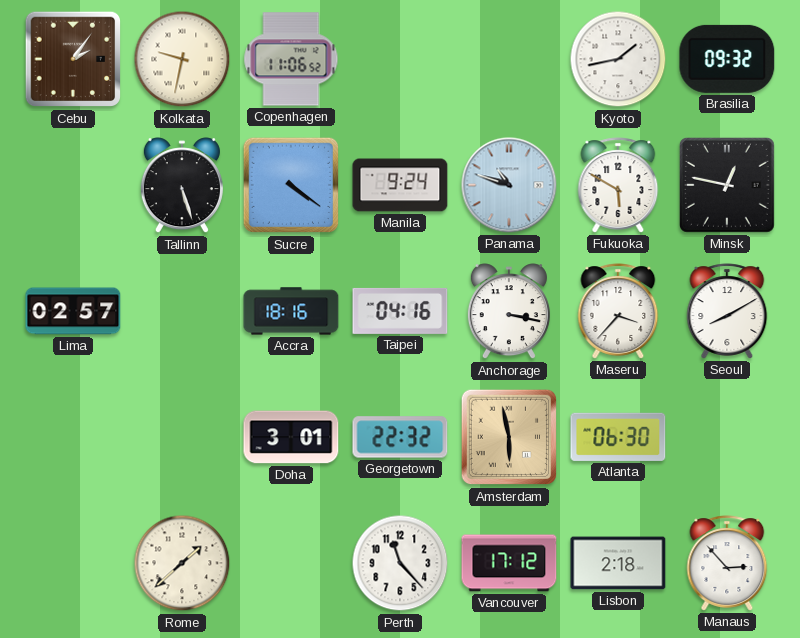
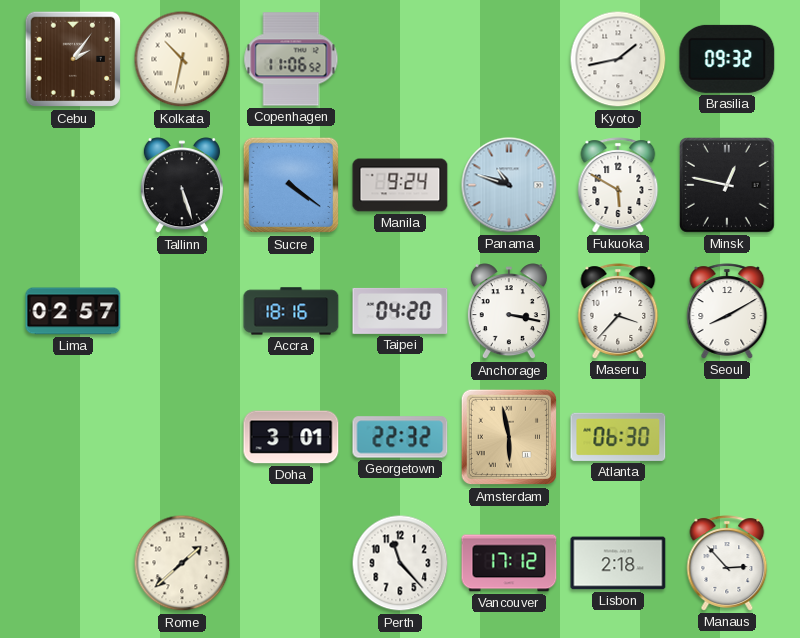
Kolkata: 9:32 -> 10:32
Taipei: 04:16 -> 04:20
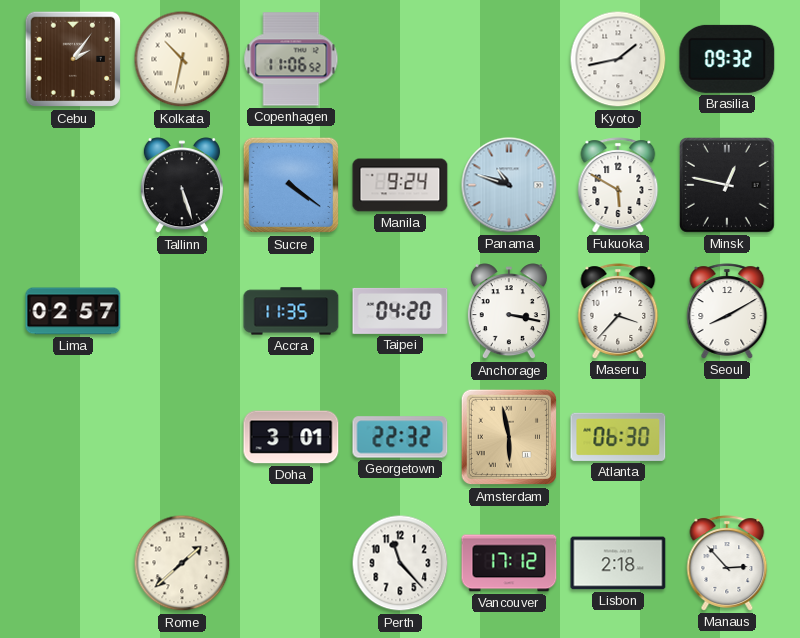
Accra: 18:16 -> 11:35
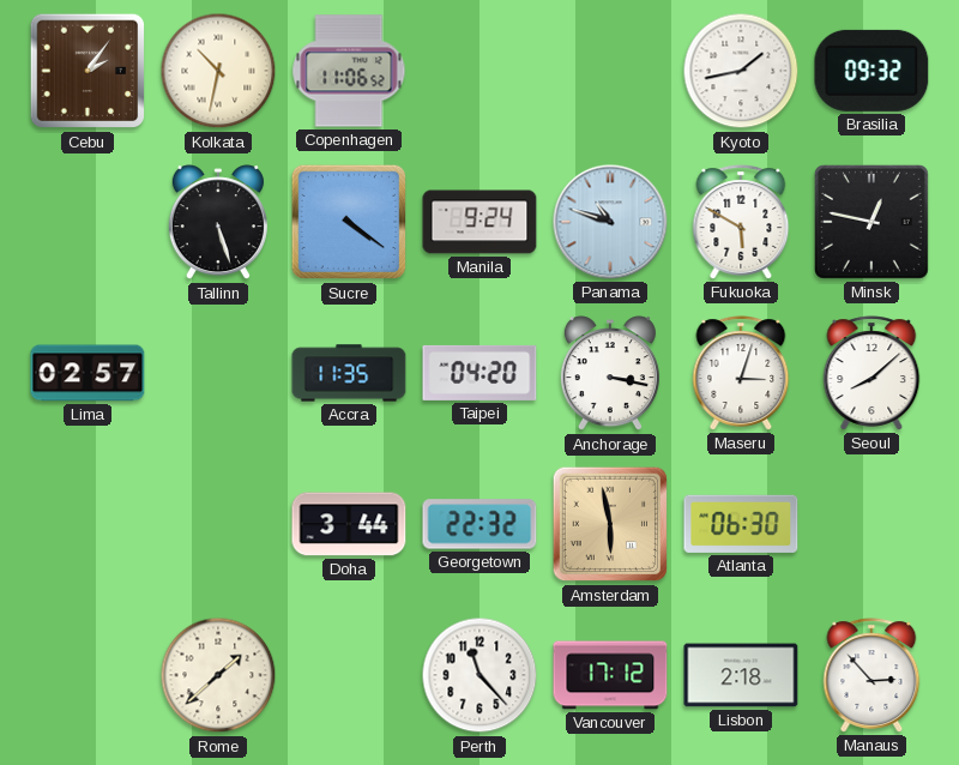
Maseru: 3:37 -> 3:03
Seoul: 8:10 -> 8:08
Doha: 3:01 -> 3:44
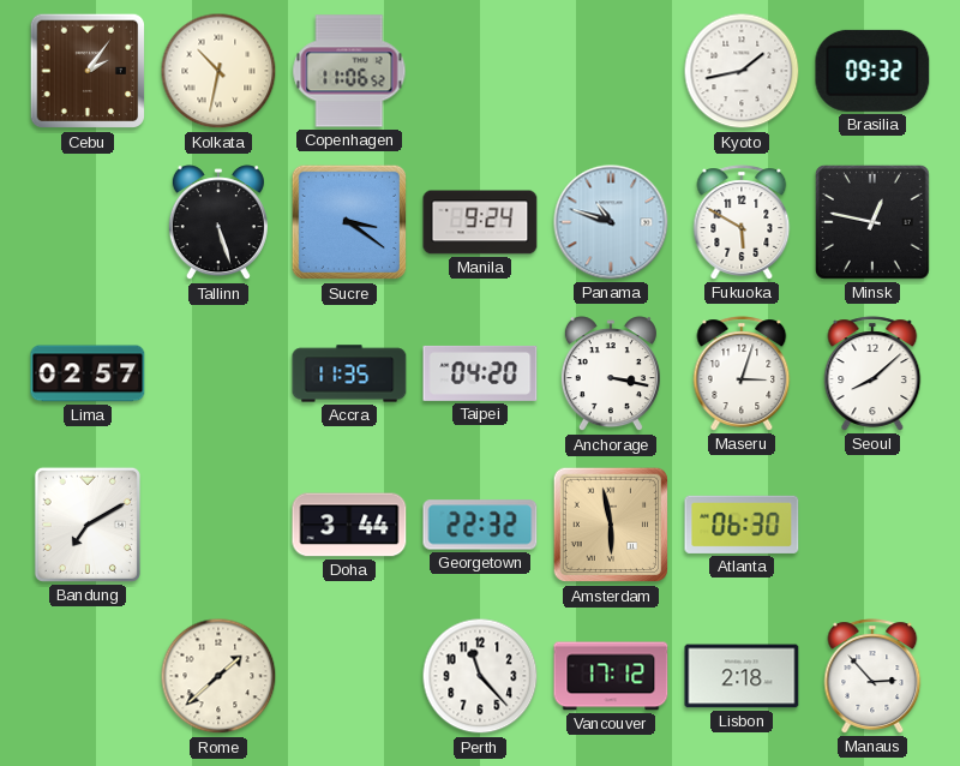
Sucre: 4:21 -> 3:21
Bandung: none -> 7:10
